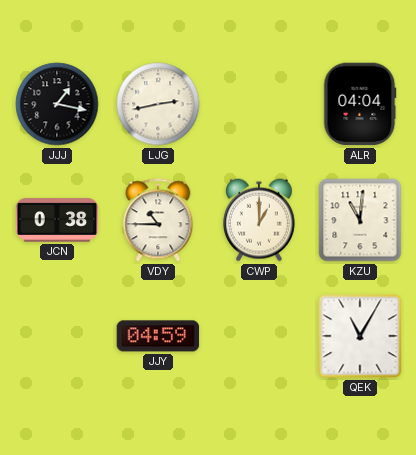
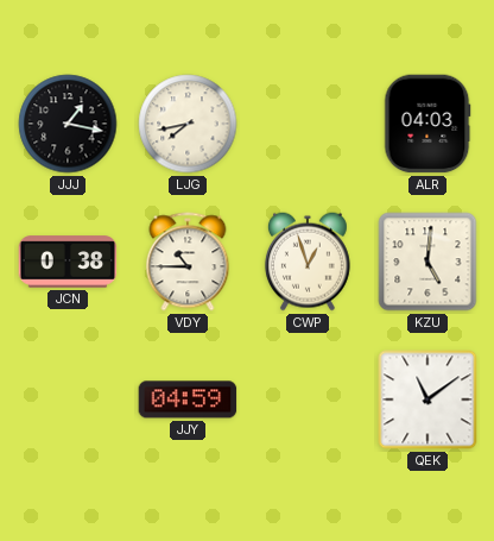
LJG: 2:43 -> 7:43
ALR: 04:04 -> 04:03
CWP: 1:00 -> 12:57
KZU: 11:01 -> 5:01
QEK: 11:05 -> 11:09
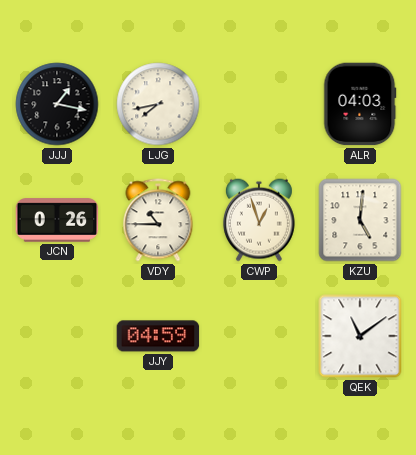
JCN: 0:38 -> 0:26
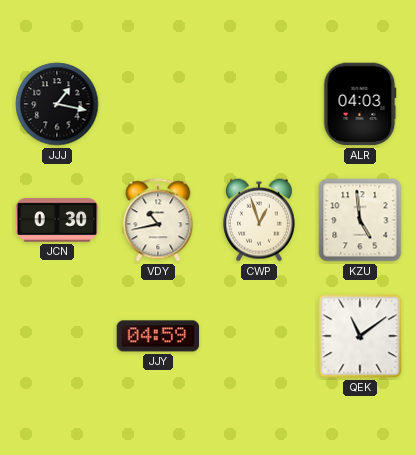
LJG: 7:43 -> none
JCN: 0:26 -> 0:30
VDY: 10:45 -> 10:43
KZU: 5:01 -> 4:59
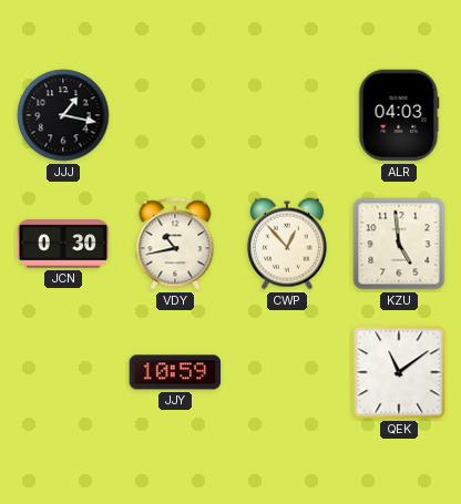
CWP: 12:57 -> 12:53
JJY: 04:59 -> 10:59
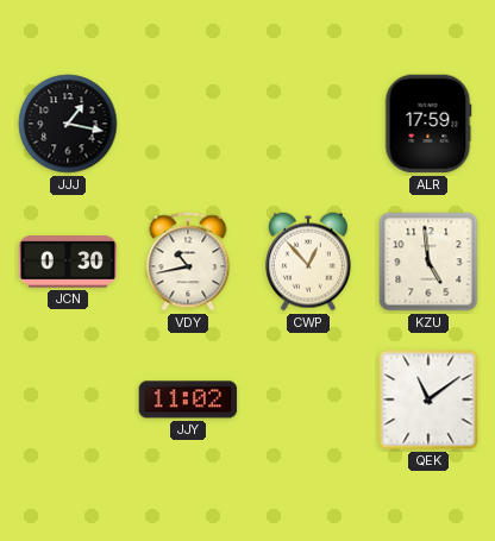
ALR: 04:03 -> 17:59
JJY: 10:59 -> 11:02
